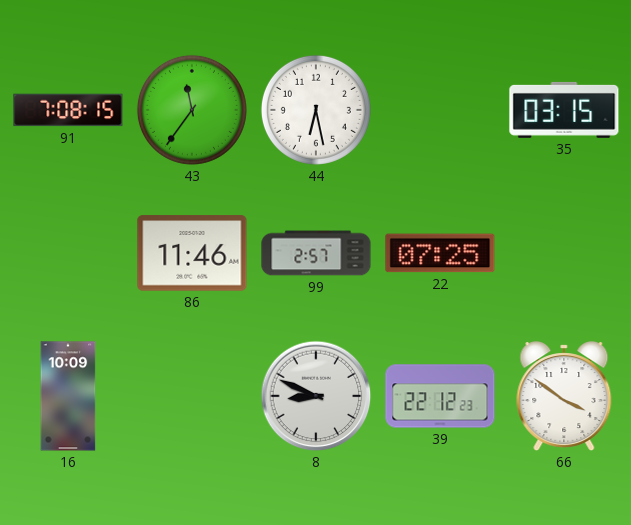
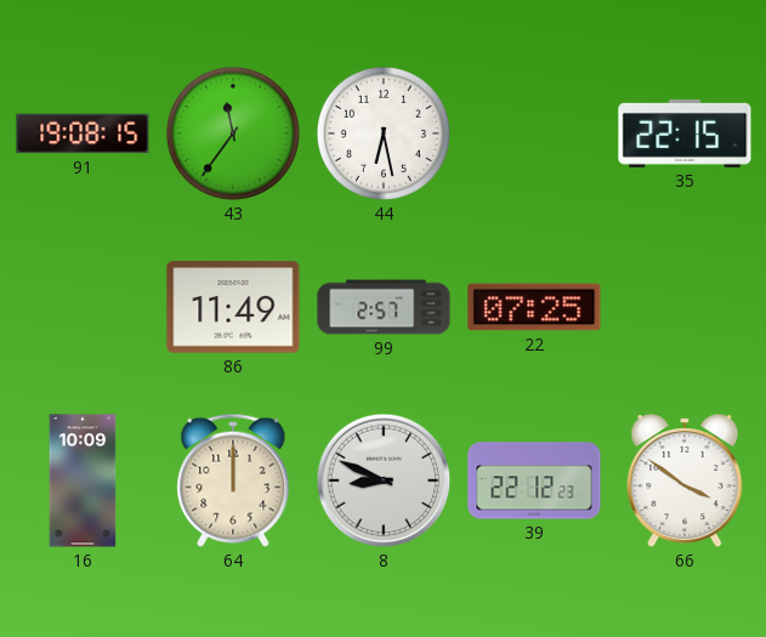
91: 7:08 -> 19:08
35: 03:15 -> 22:15
86: 11:46 -> 11:49
64: none -> 12:00
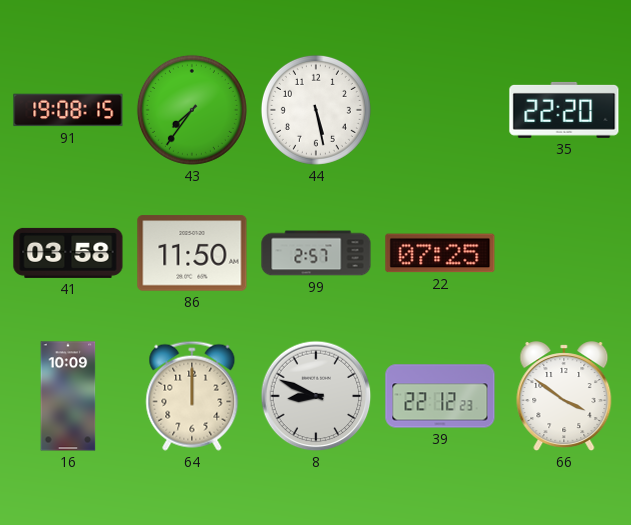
43: 11:36 -> 7:36
44: 6:28 -> 5:28
35: 22:15 -> 22:20
41: none -> 03:58
86: 11:49 -> 11:50
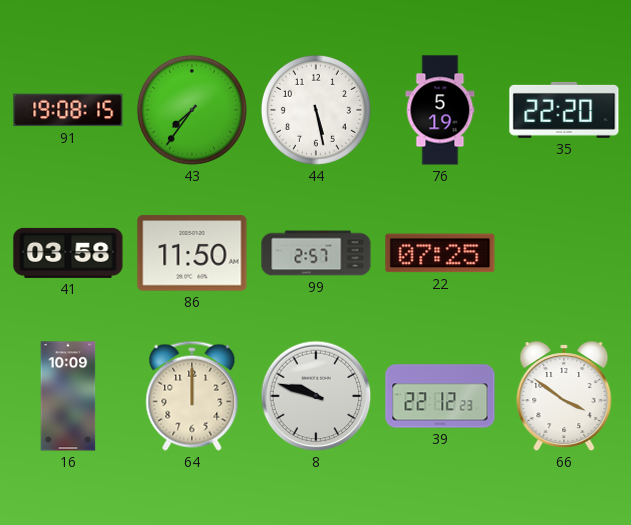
76: none -> 5:19
8: 8:49 -> 9:48
